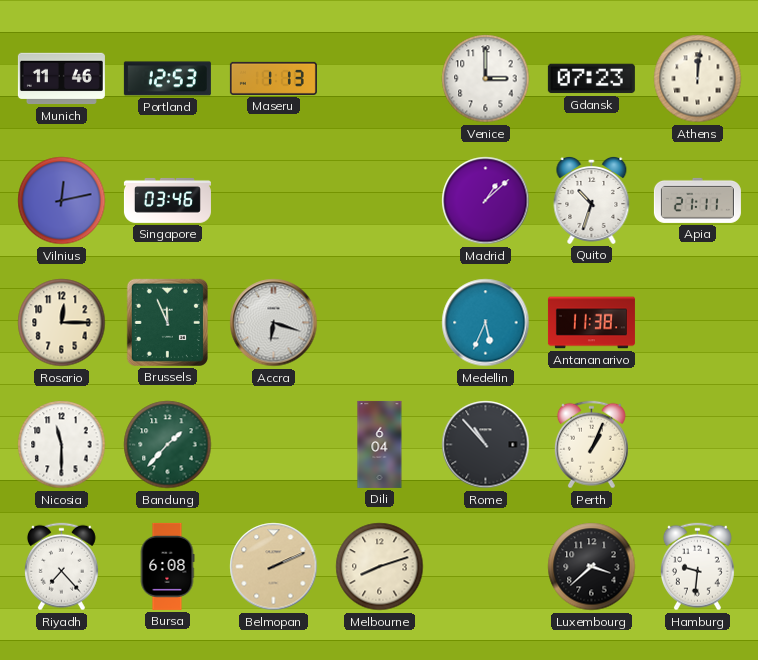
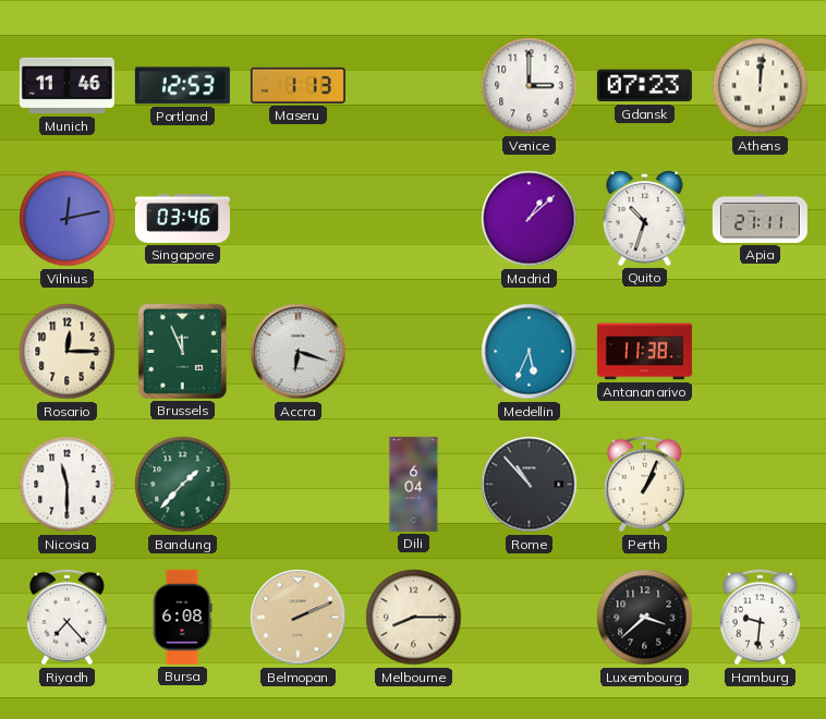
Melbourne: 8:12 -> 8:15
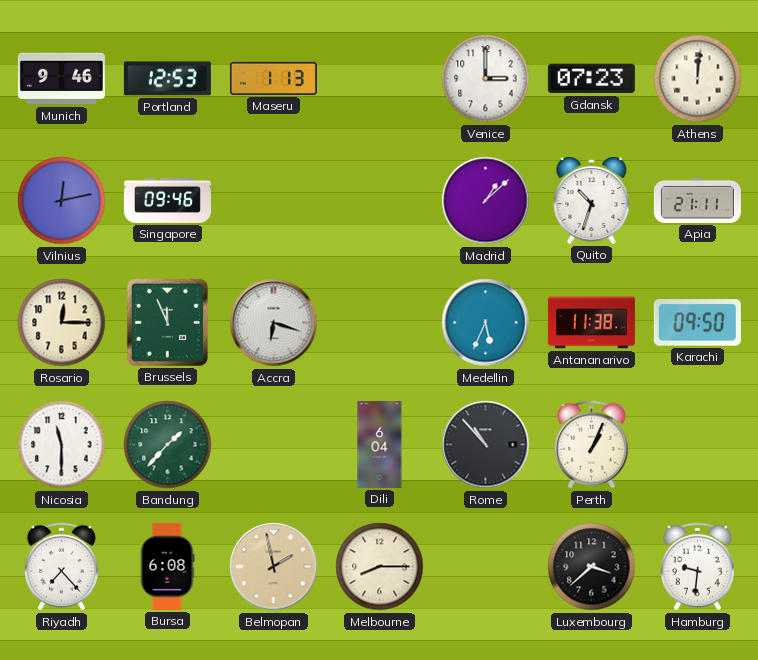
Munich: 11:46 -> 9:46
Singapore: 03:46 -> 09:46
Karachi: none -> 09:50
Belmopan: 2:11 -> 1:58
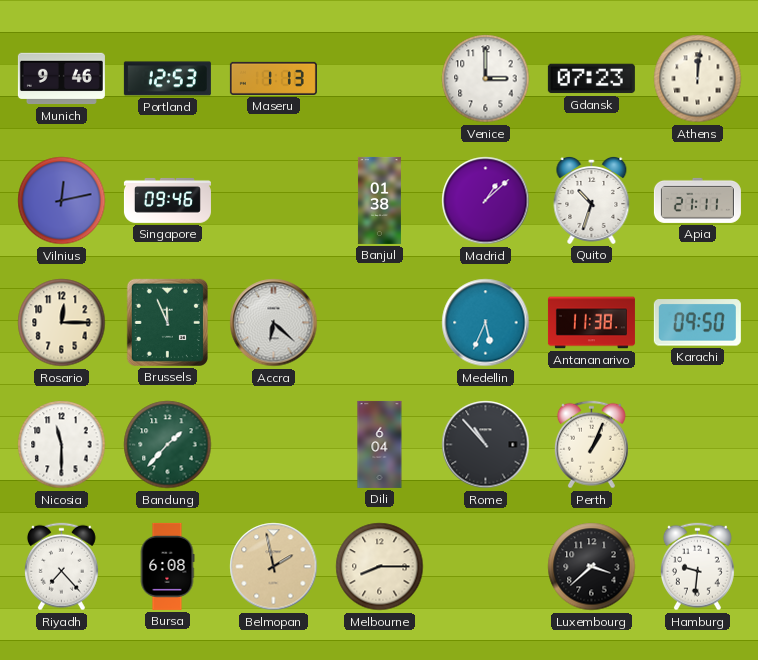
Banjul: none -> 01:38
Accra: 6:18 -> 6:22
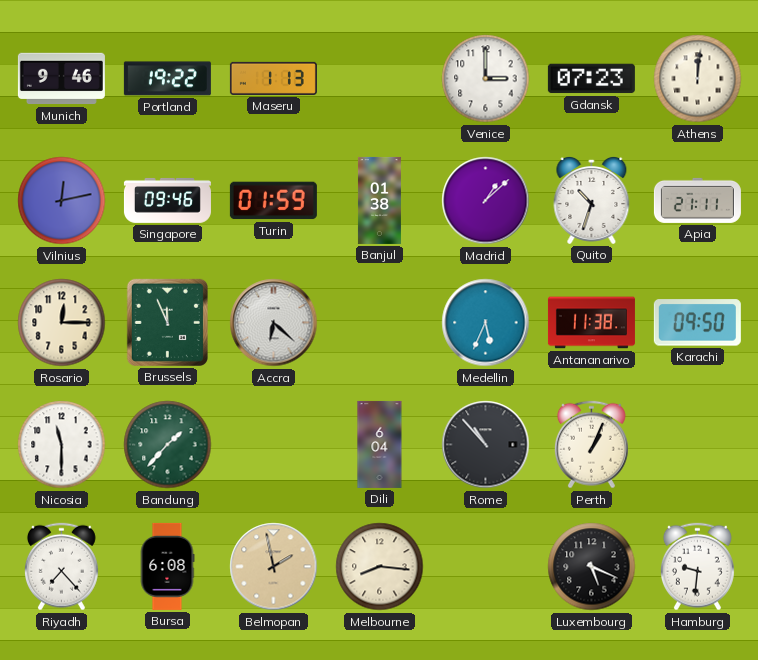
Portland: 12:53 -> 19:22
Turin: none -> 01:59
Melbourne: 8:15 -> 8:16
Luxembourg: 3:38 -> 5:19
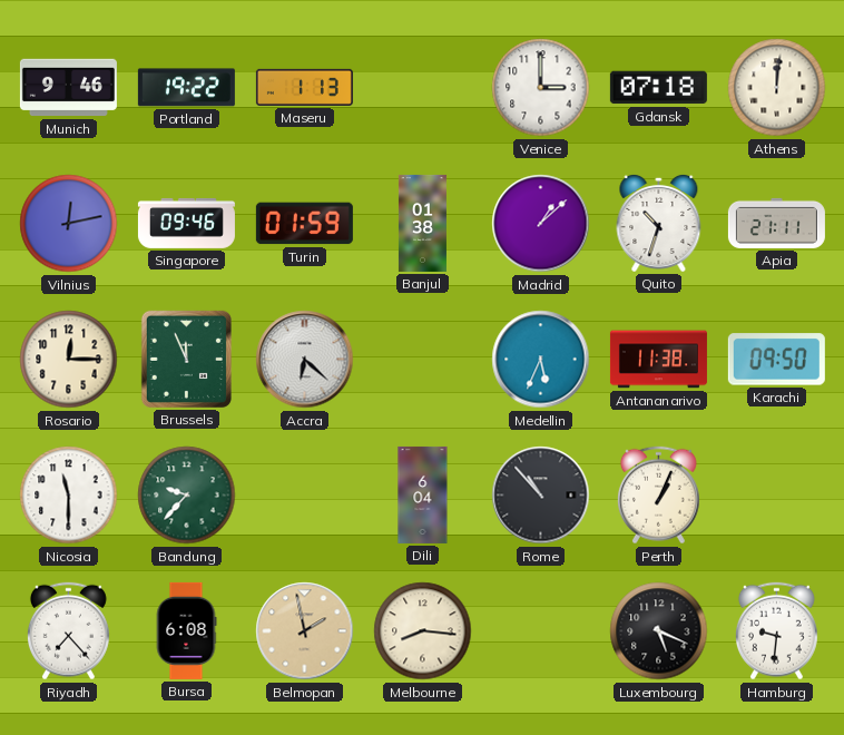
Gdansk: 07:23 -> 07:18
Bandung: 1:37 -> 9:37
